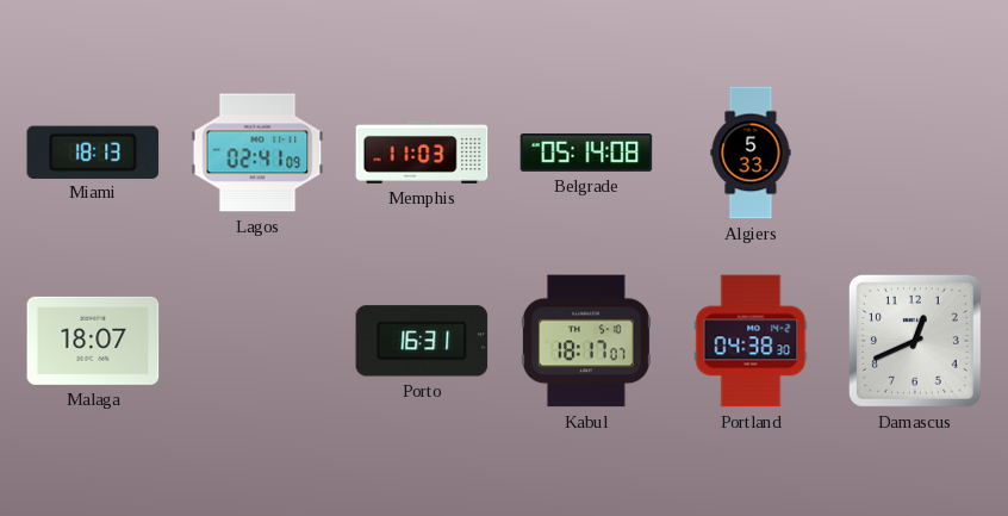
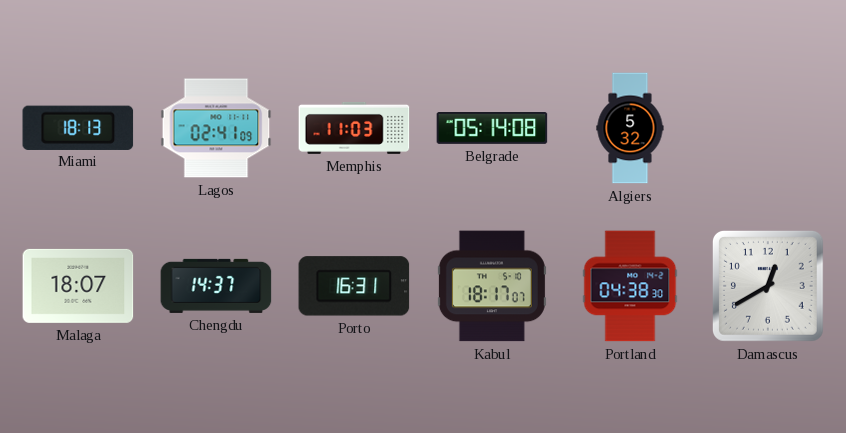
Algiers: 5:33 -> 5:32
Chengdu: none -> 14:37
Damascus: 12:41 -> 12:40
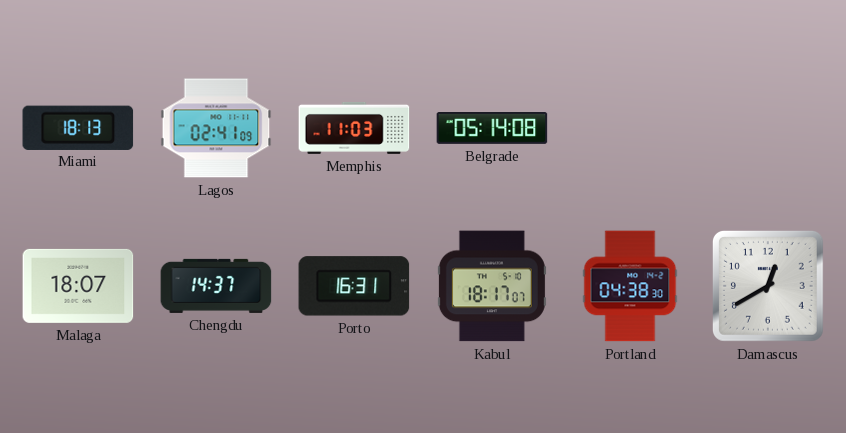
Algiers: 5:32 -> none
